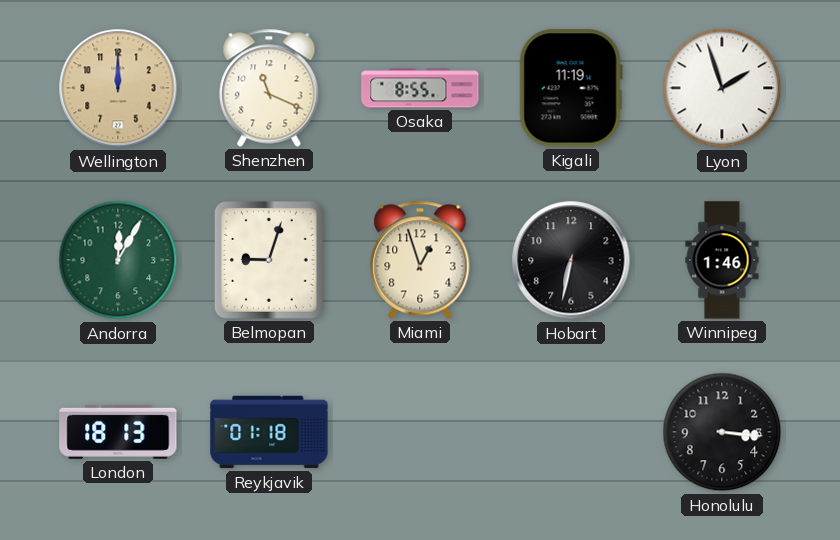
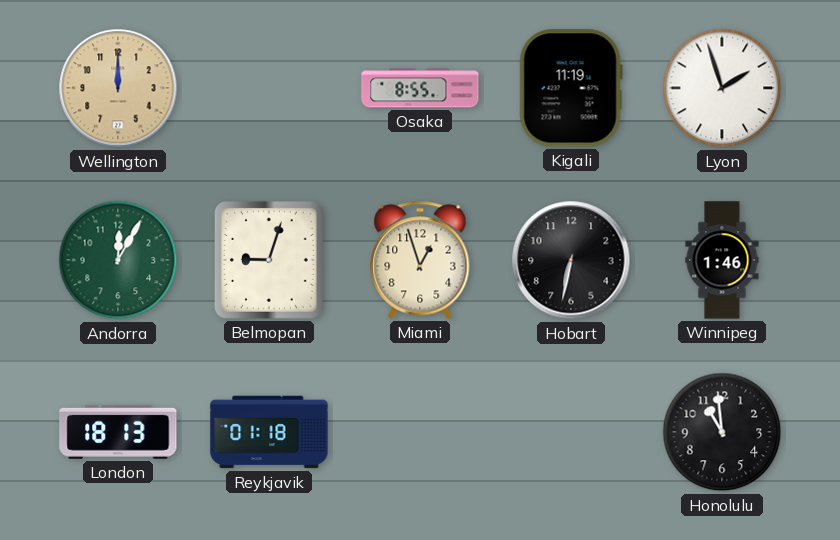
Shenzhen: 11:19 -> none
Honolulu: 3:16 -> 10:59
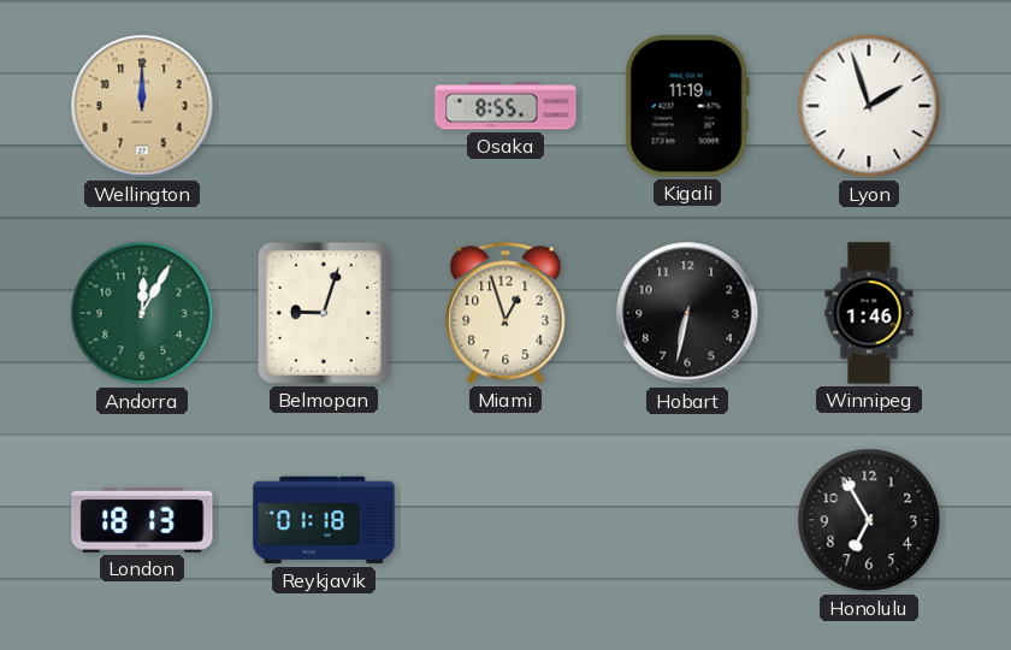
Honolulu: 10:59 -> 6:55
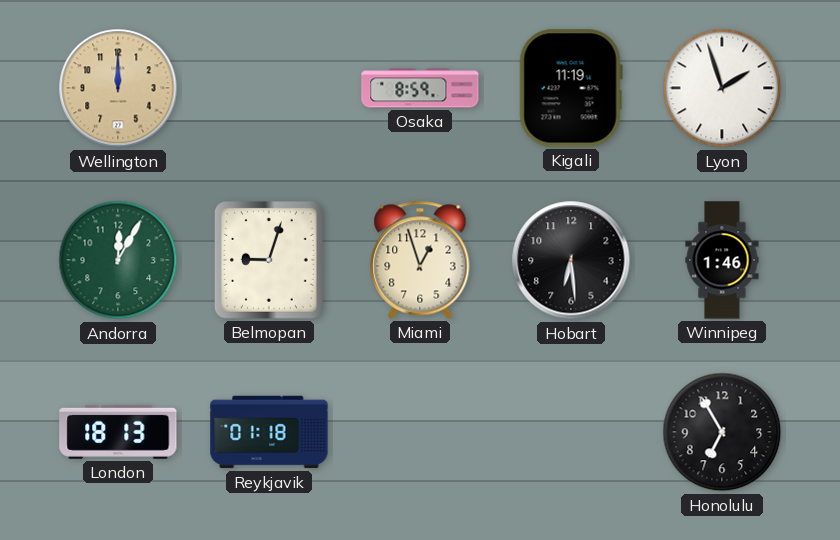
Osaka: 8:55 -> 8:59
Hobart: 6:32 -> 6:29
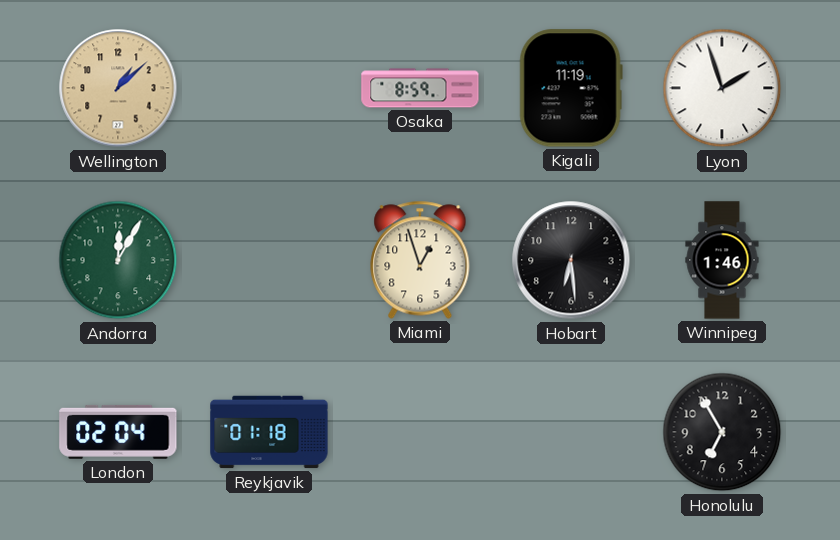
Wellington: 12:00 -> 1:08
Belmopan: 9:03 -> none
London: 18:13 -> 02:04
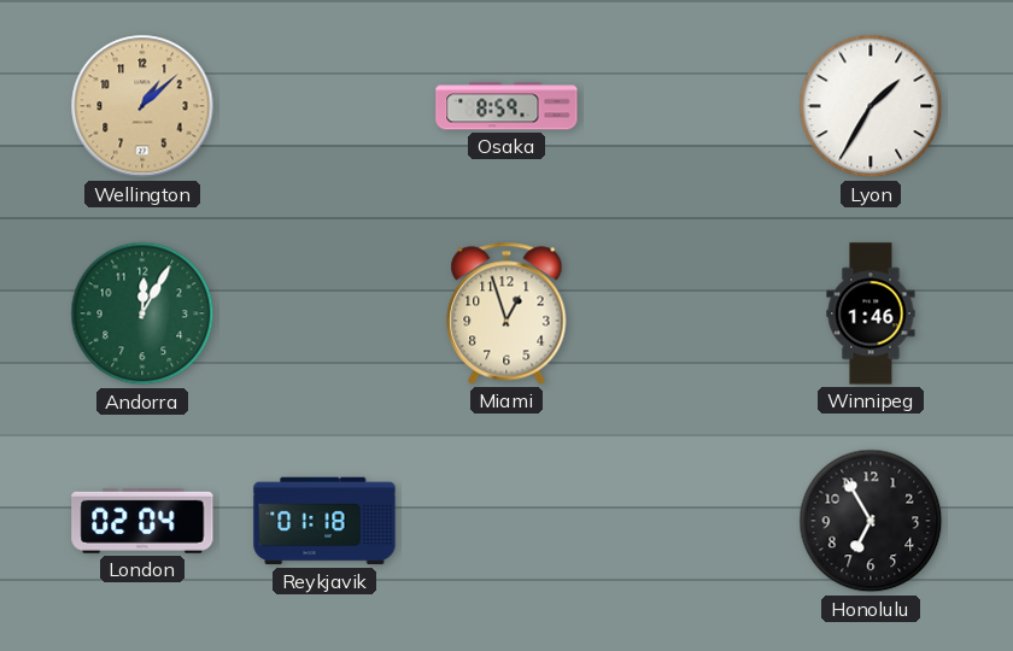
Kigali: 11:19 -> none
Lyon: 1:57 -> 1:35
Hobart: 6:29 -> none
